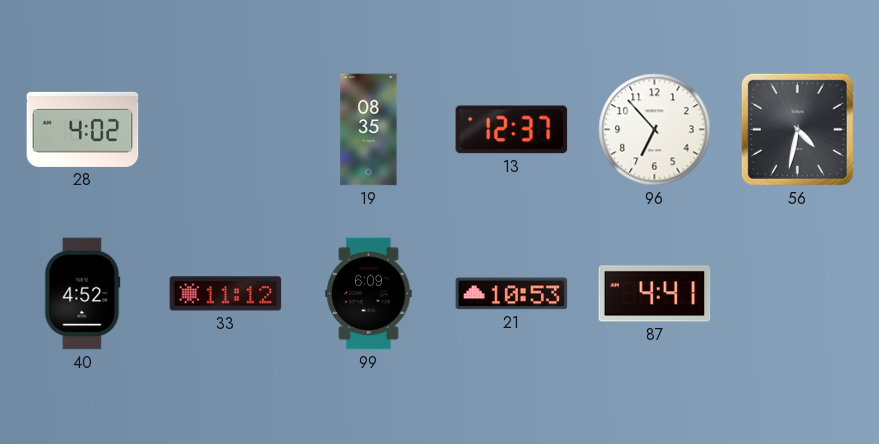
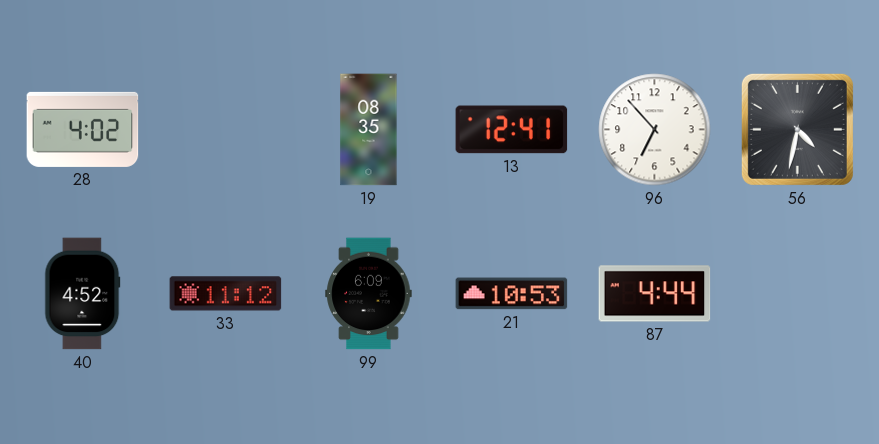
13: 12:37 -> 12:41
87: 4:41 -> 4:44
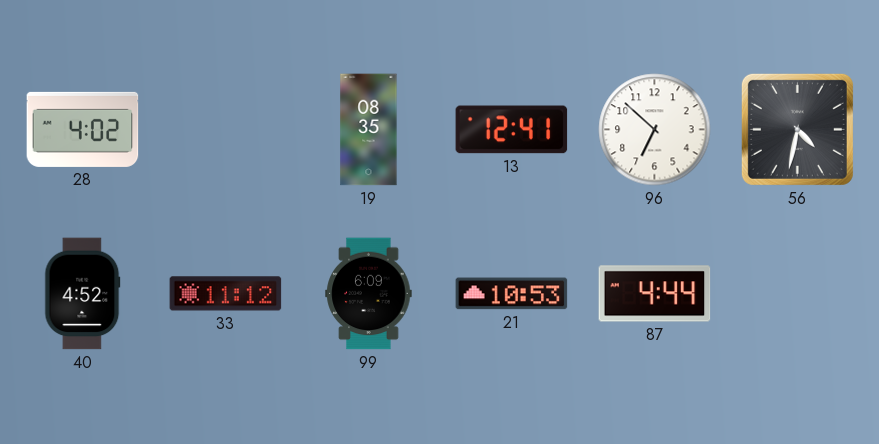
96: 6:53 -> 6:52
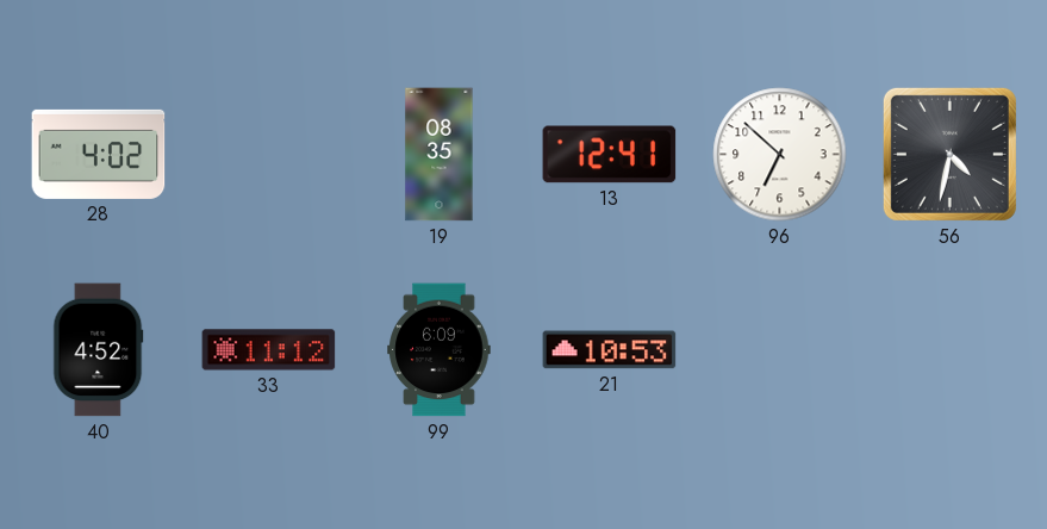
87: 4:44 -> none
